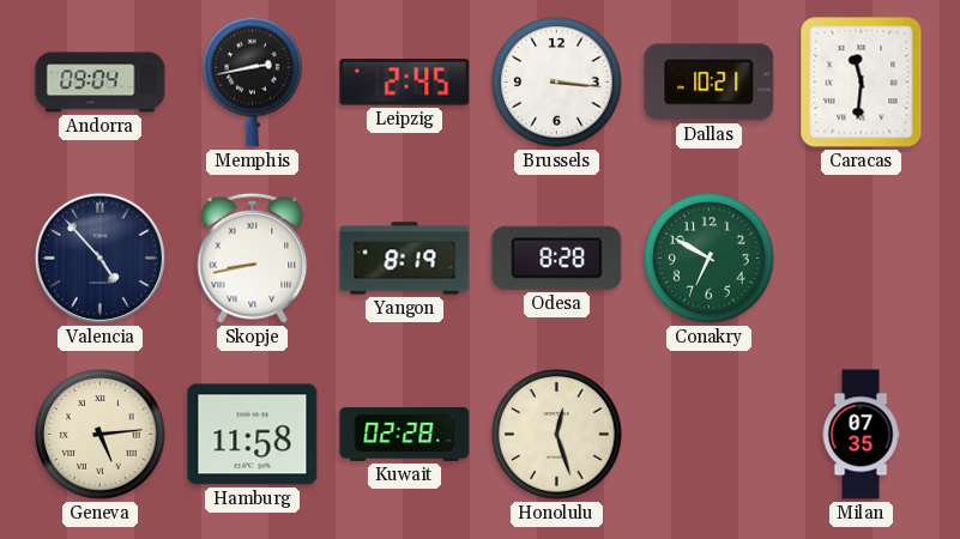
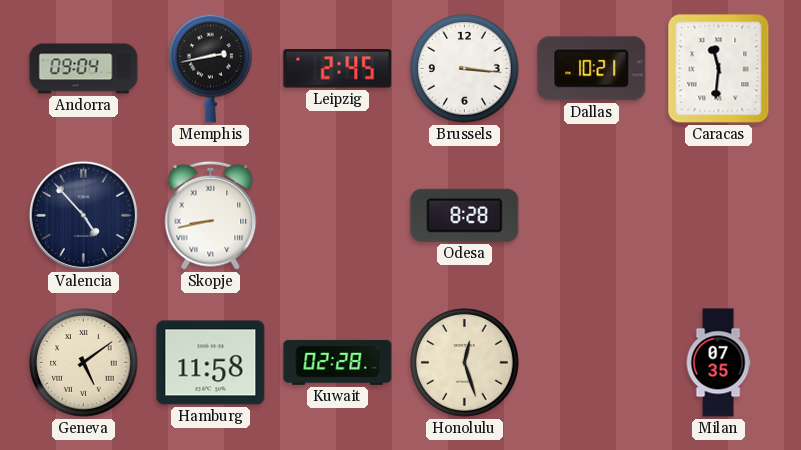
Yangon: 8:19 -> none
Conakry: 6:50 -> none
Geneva: 5:14 -> 5:09
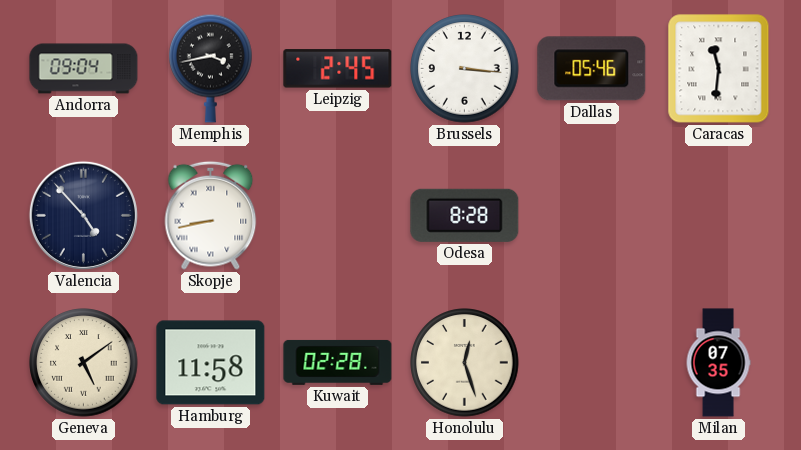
Memphis: 2:43 -> 3:43
Dallas: 10:21 -> 05:46
